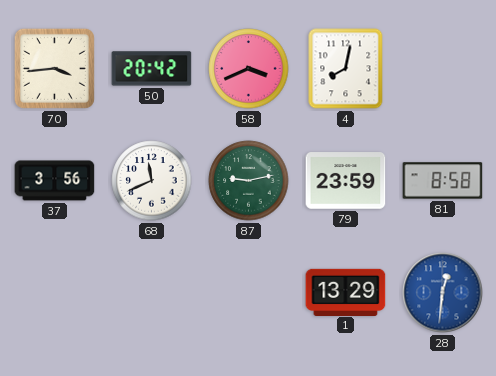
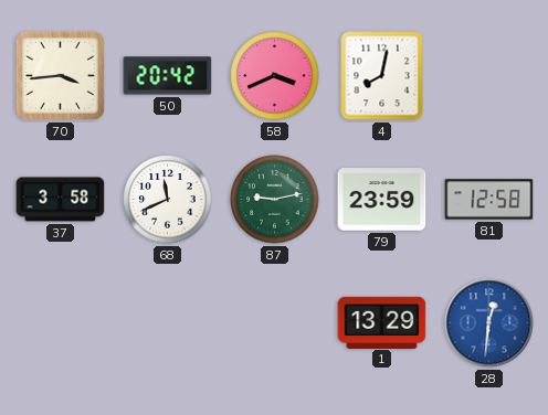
37: 3:56 -> 3:58
81: 8:58 -> 12:58
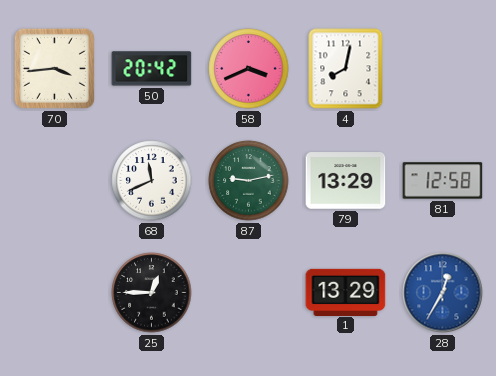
37: 3:58 -> none
79: 23:59 -> 13:29
25: none -> 12:45
28: 12:31 -> 12:35
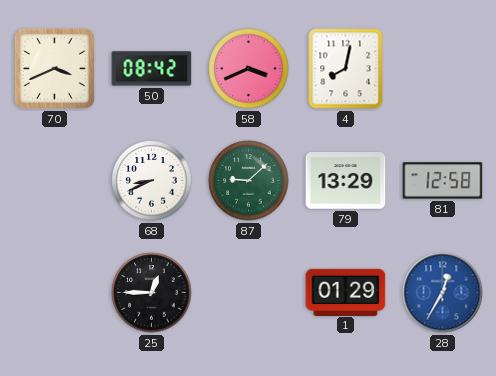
70: 3:44 -> 3:41
50: 20:42 -> 08:42
68: 11:41 -> 8:41
87: 9:13 -> 9:08
1: 13:29 -> 01:29
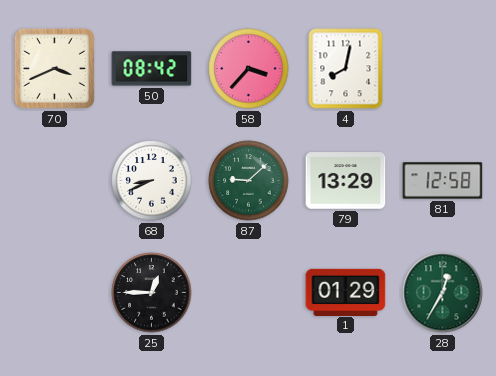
58: 3:41 -> 3:37
28 dial: blue -> green
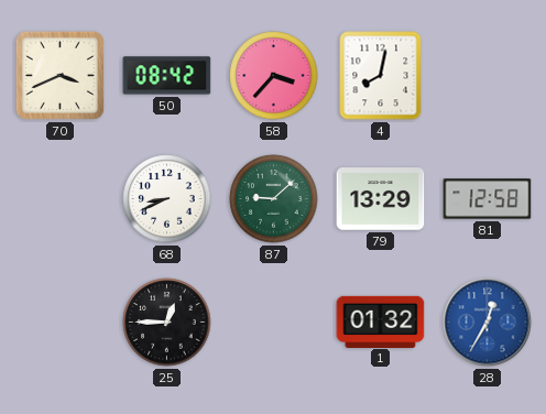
1: 01:29 -> 01:32
28 dial: green -> blue
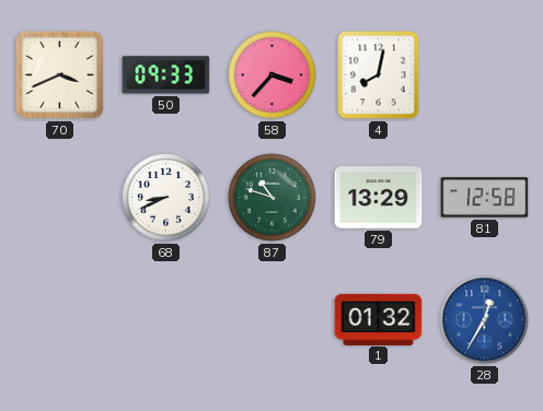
50: 08:42 -> 09:33
87: 9:08 -> 10:48
25: 12:45 -> none
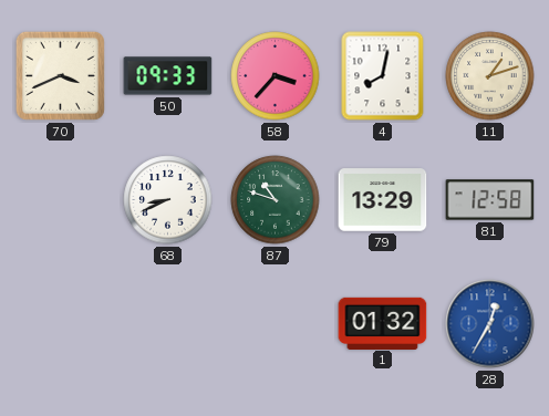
11: none -> 1:12
